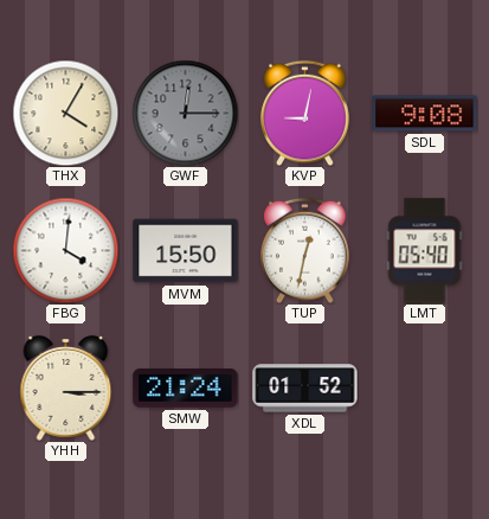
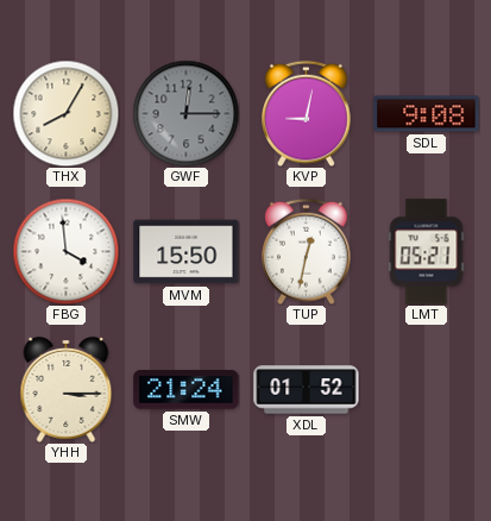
THX: 4:05 -> 8:05
FBG: 4:01 -> 3:59
LMT: 05:40 -> 05:21
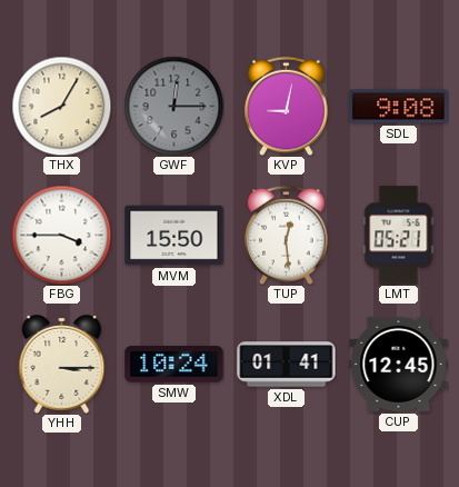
FBG: 3:59 -> 3:45
TUP: 12:32 -> 12:29
SMW: 21:24 -> 10:24
XDL: 01:52 -> 01:41
CUP: none -> 12:45
